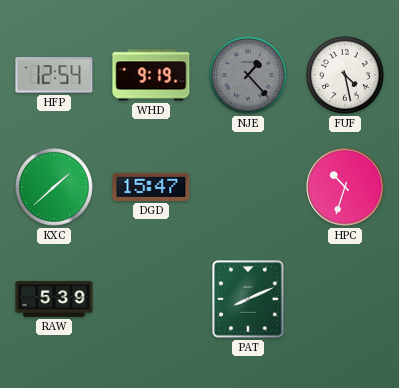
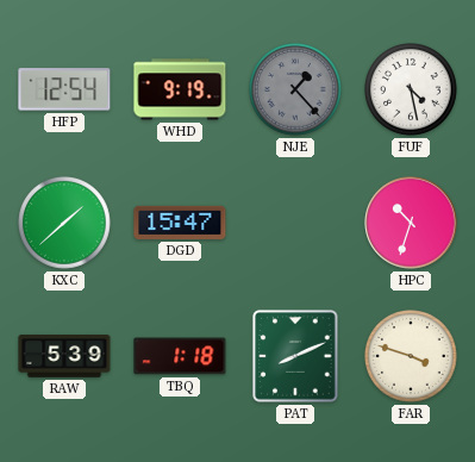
TBQ: none -> 1:18
FAR: none -> 3:48
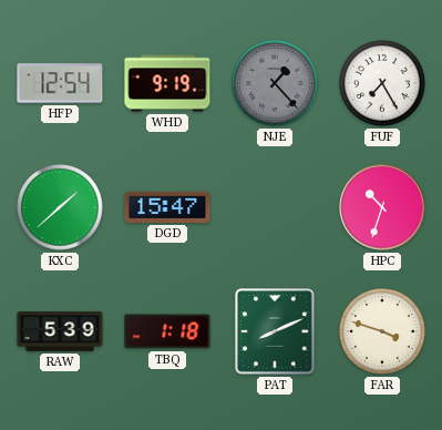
FUF: 4:28 -> 7:25
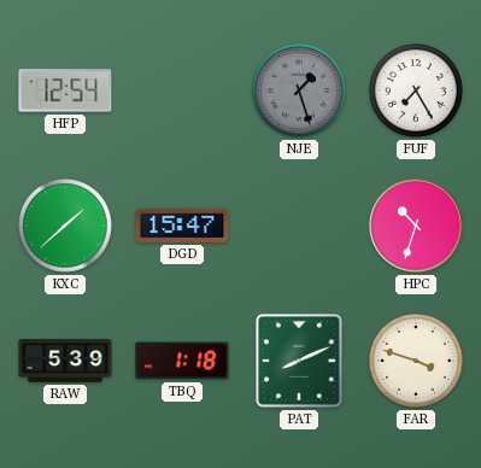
WHD: 9:19 -> none
NJE: 1:23 -> 1:27
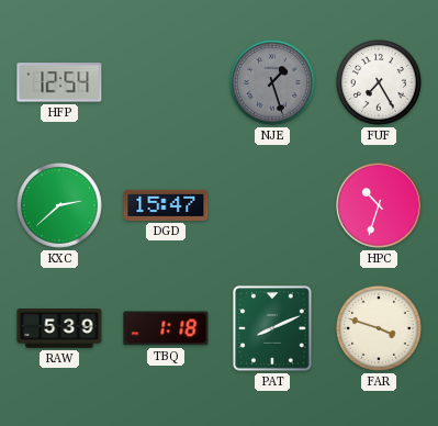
KXC: 1:38 -> 2:38
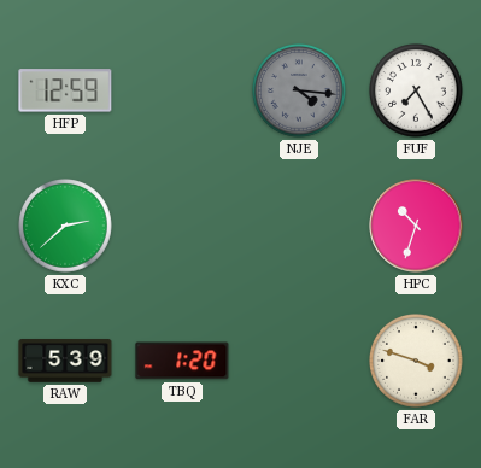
HFP: 12:54 -> 12:59
NJE: 1:27 -> 4:16
DGD: 15:47 -> none
TBQ: 1:18 -> 1:20
PAT: 8:11 -> none
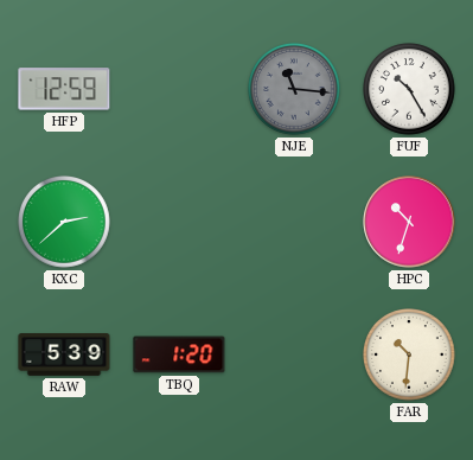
NJE: 4:16 -> 11:16
FUF: 7:25 -> 10:25
FAR: 3:48 -> 10:31
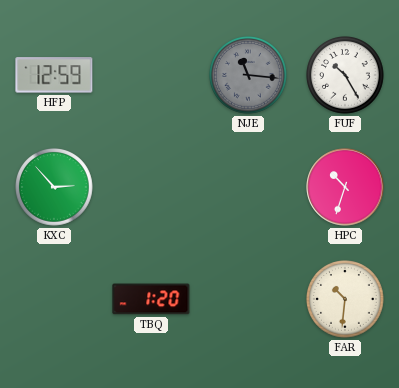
KXC: 2:38 -> 2:53
RAW: 5:39 -> none
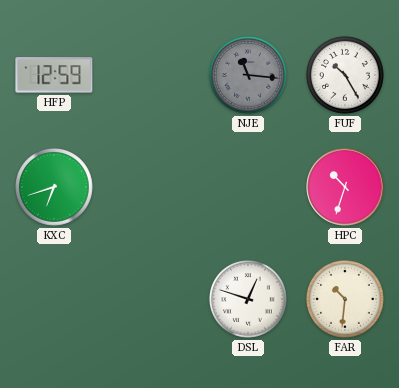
KXC: 2:53 -> 6:42
TBQ: 1:20 -> none
DSL: none -> 12:48
